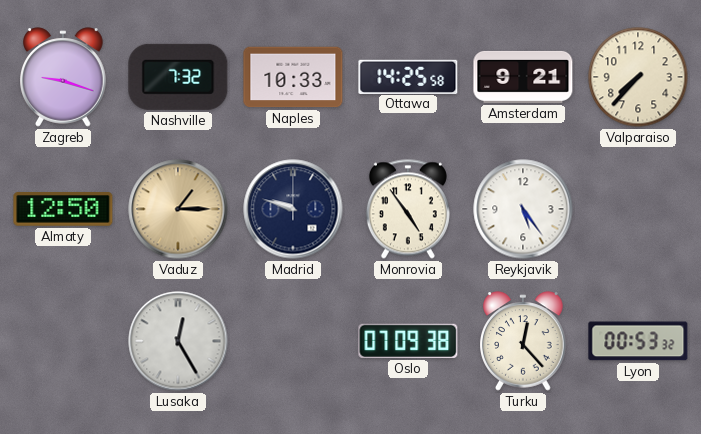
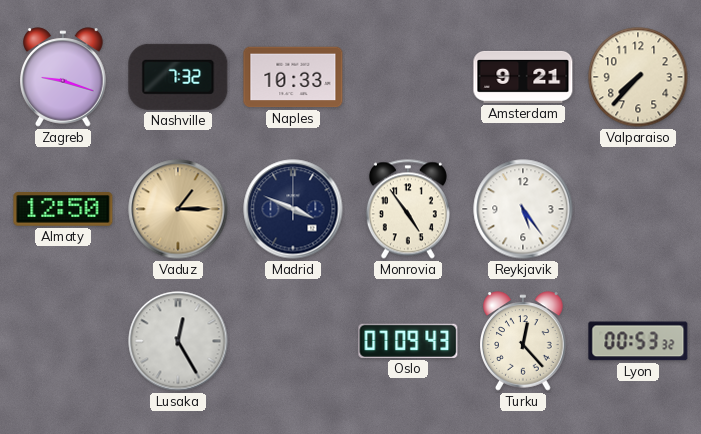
Ottawa: 14:25 -> none
Madrid: 9:48 -> 3:49
Oslo: 07:09:38 -> 07:09:43
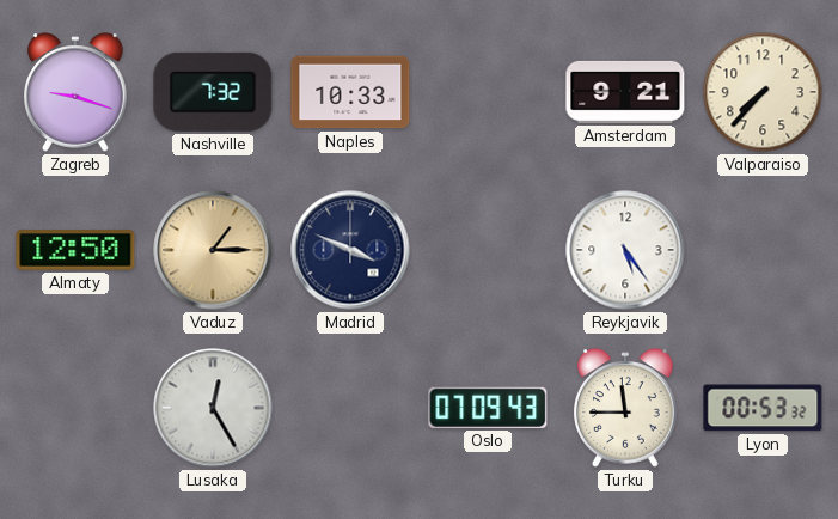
Monrovia: 4:54 -> none
Turku: 12:23 -> 11:45
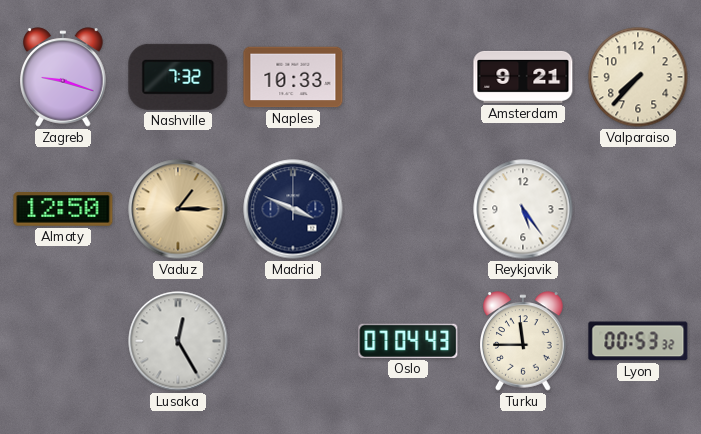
Oslo: 07:09 -> 07:04
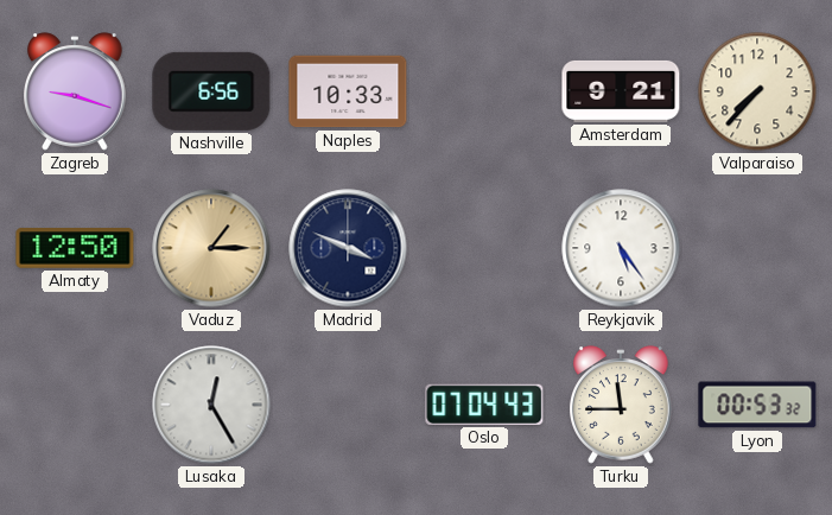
Nashville: 7:32 -> 6:56
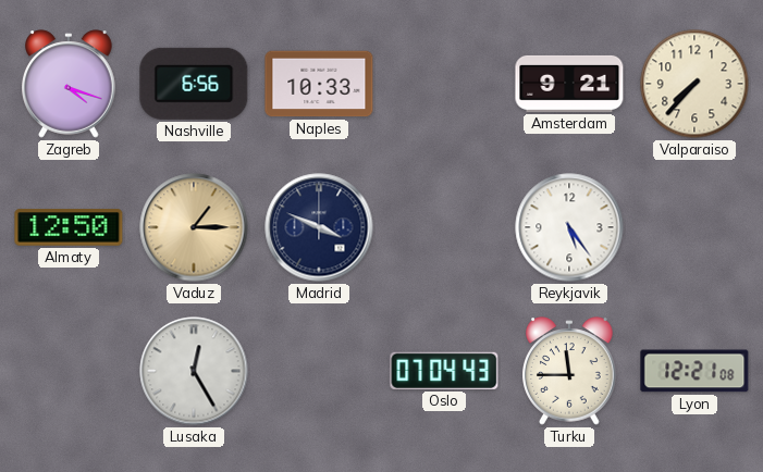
Zagreb: 9:18 -> 4:18
Lyon: 00:53 -> 12:21
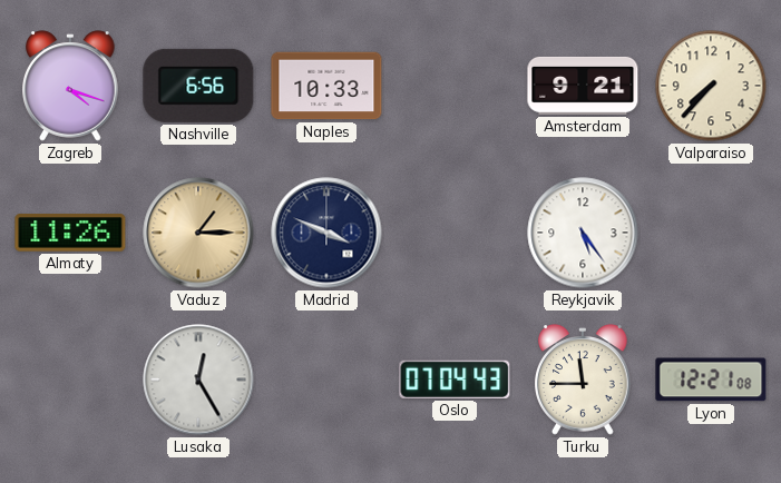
Almaty: 12:50 -> 11:26
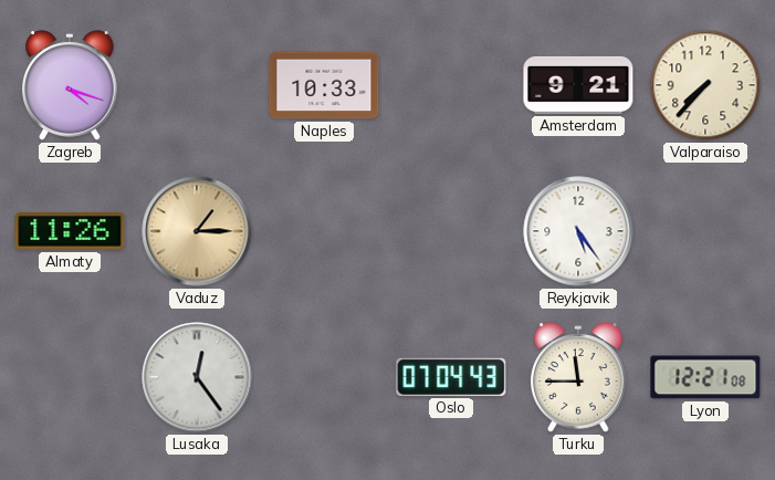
Nashville: 6:56 -> none
Madrid: 3:49 -> none
Lusaka: 12:25 -> 12:24
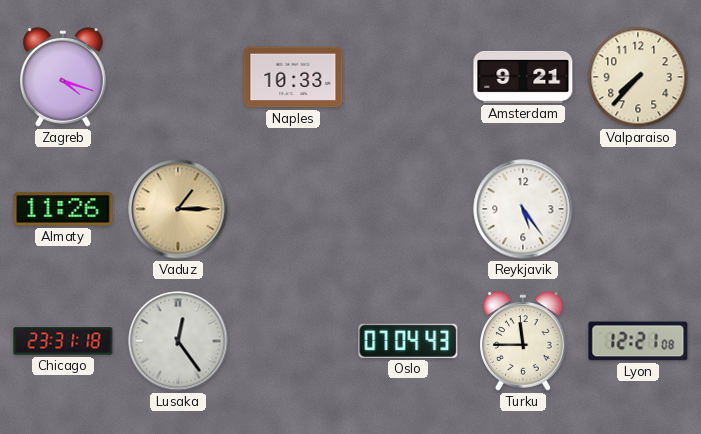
Chicago: none -> 23:31
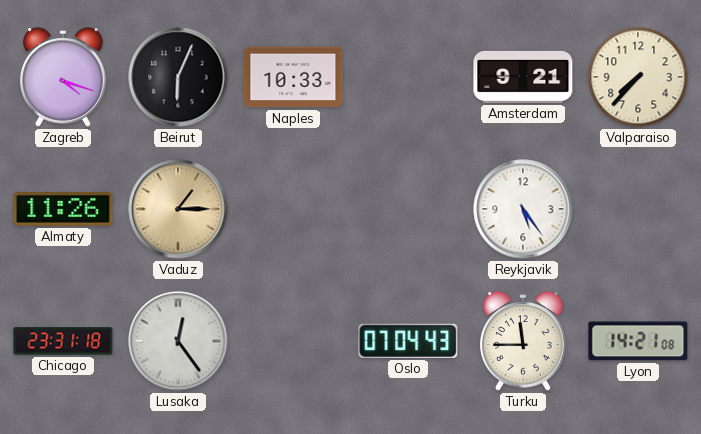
Beirut: none -> 6:04
Lyon: 12:21 -> 14:21
